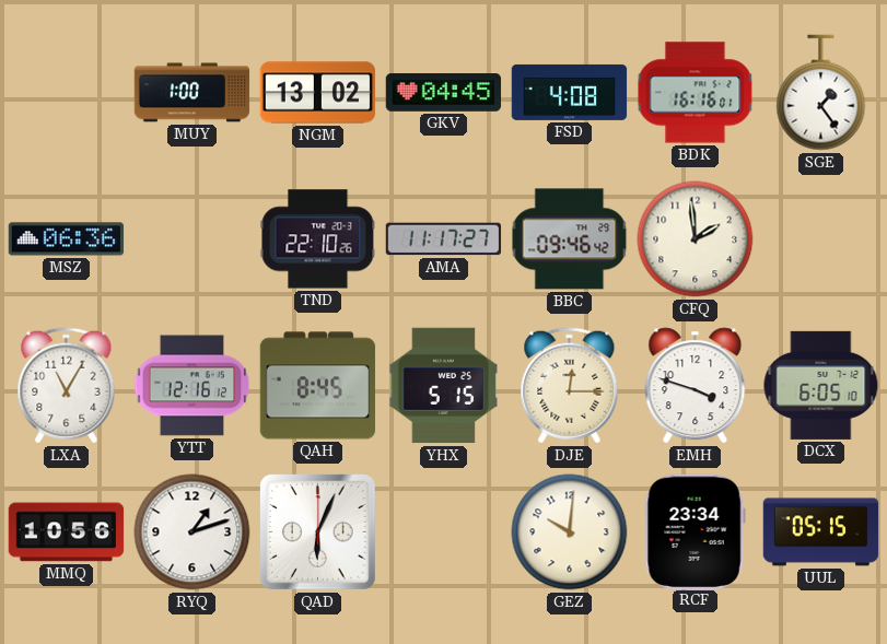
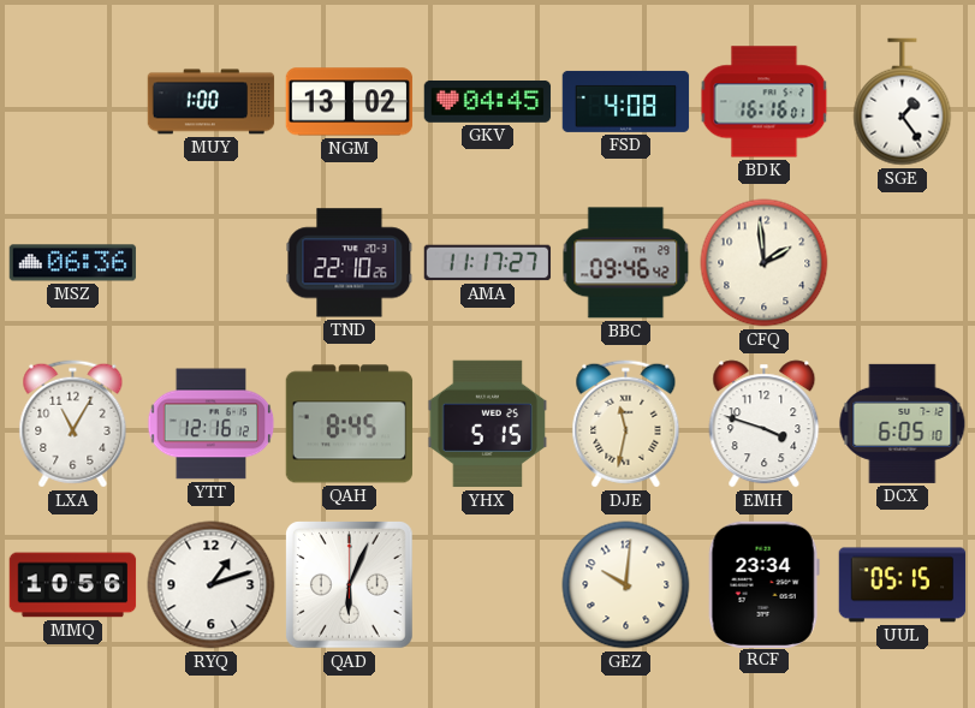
DJE: 12:15 -> 11:32
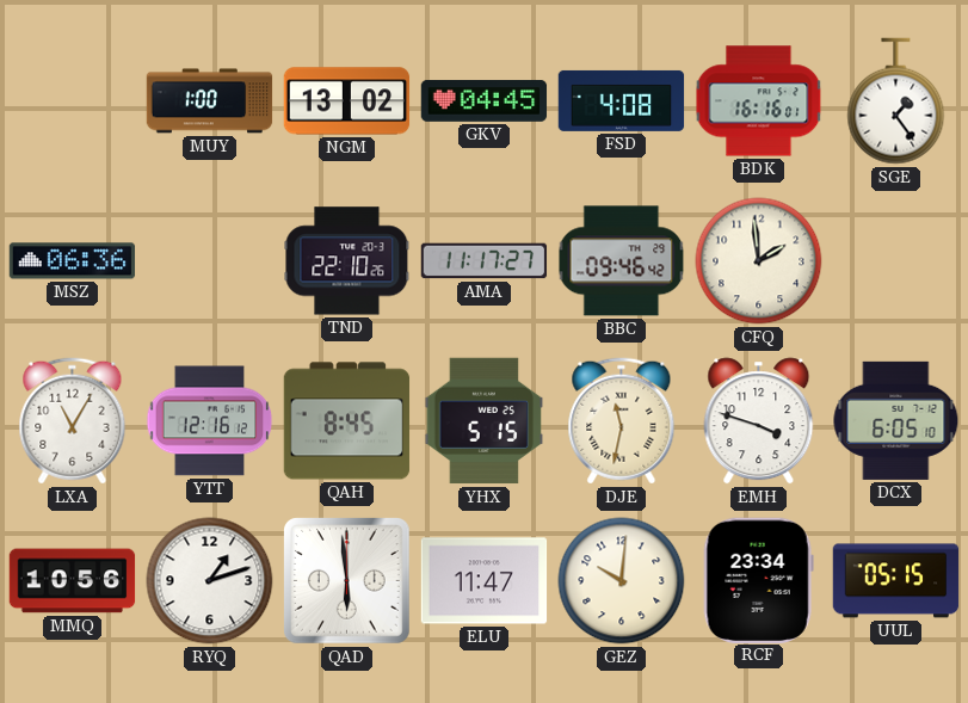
QAD: 6:04 -> 5:59
ELU: none -> 11:47
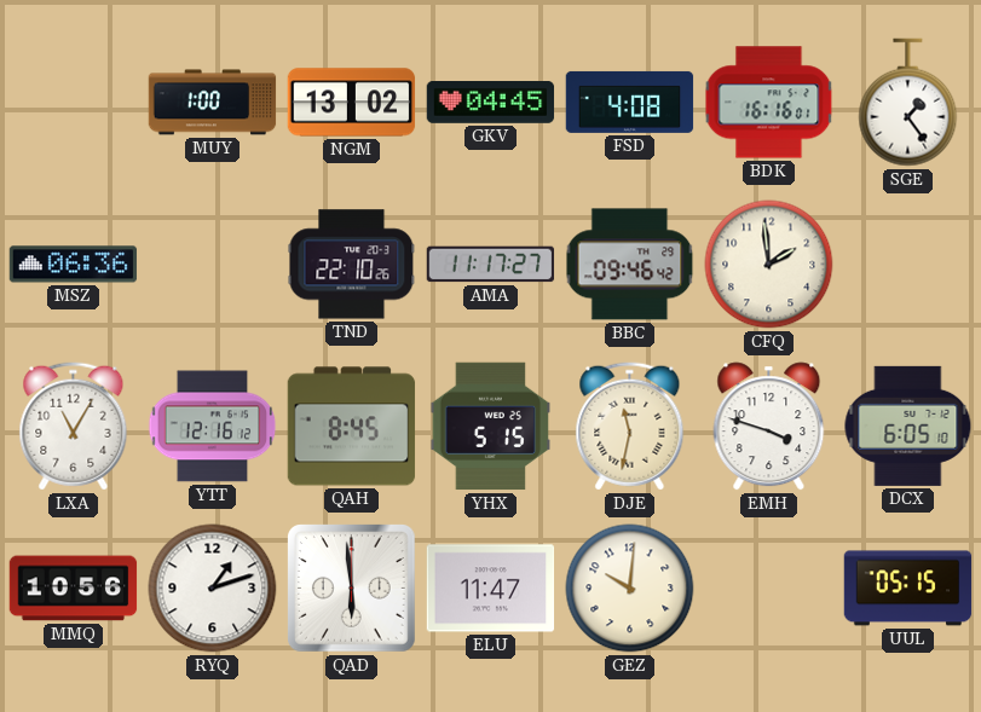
RCF: 23:34 -> none
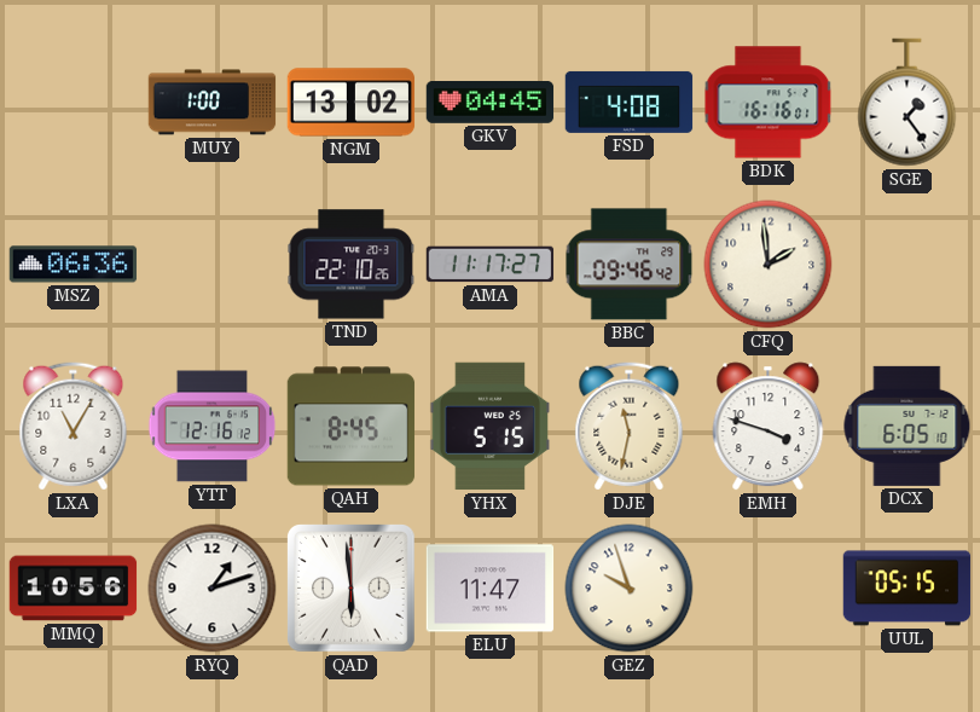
GEZ: 10:01 -> 9:57
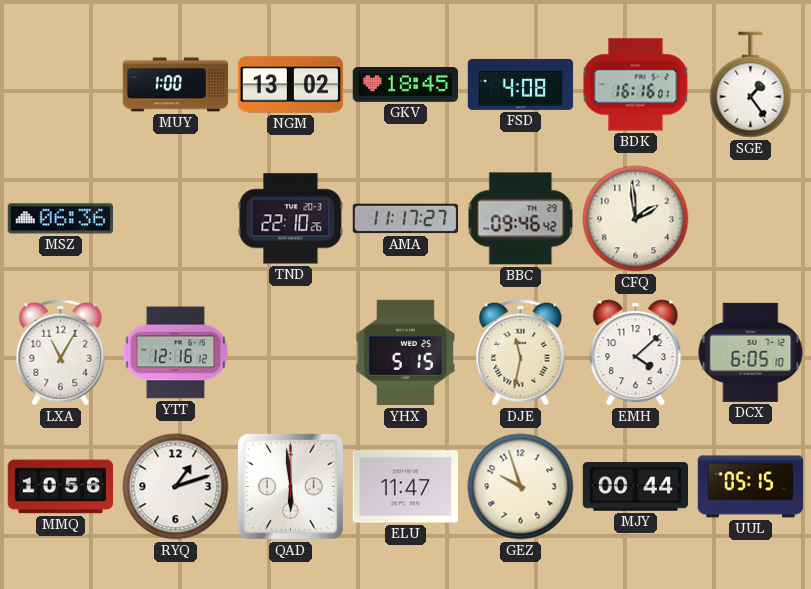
GKV: 04:45 -> 18:45
QAH: 8:45 -> none
EMH: 3:48 -> 4:08
MJY: none -> 00:44
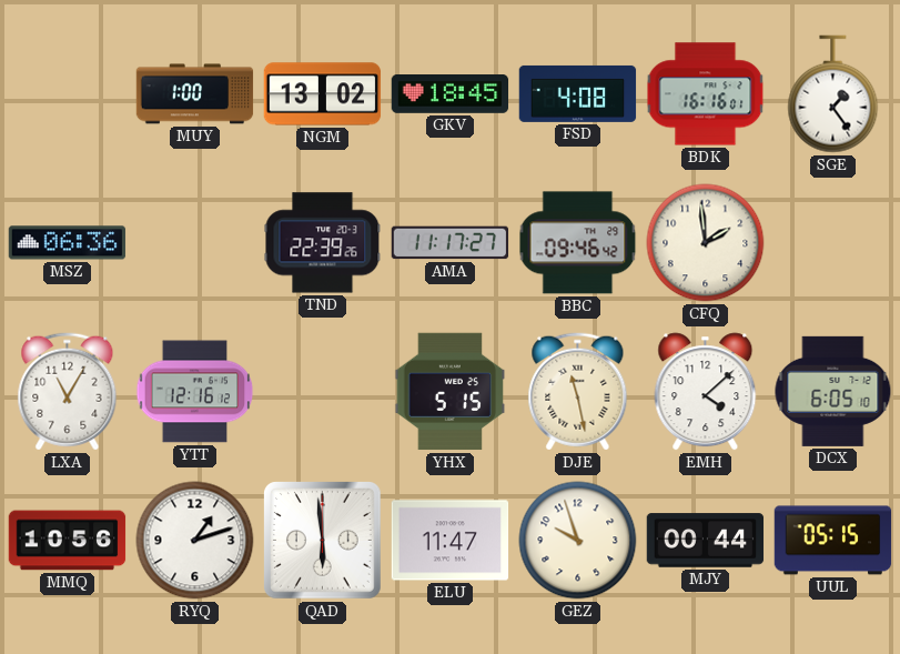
TND: 22:10 -> 22:39
DJE: 11:32 -> 11:28
